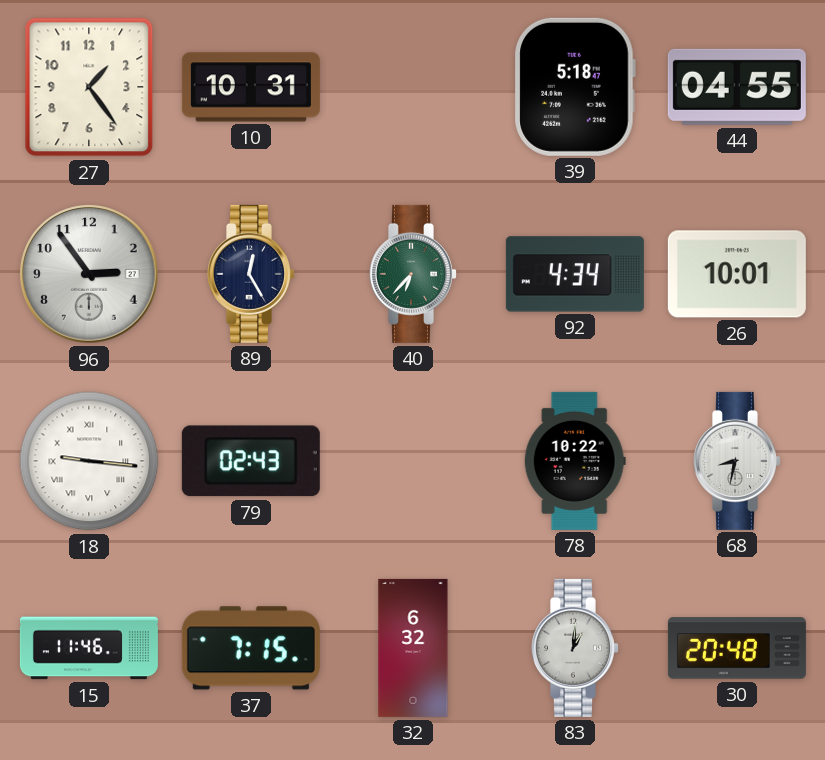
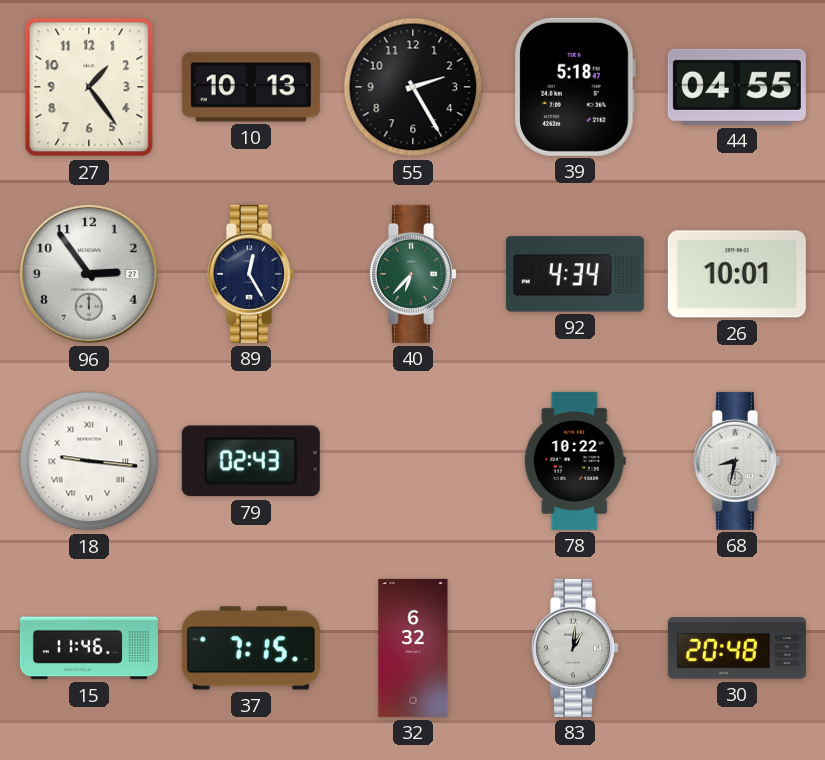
10: 10:31 -> 10:13
55: none -> 2:25
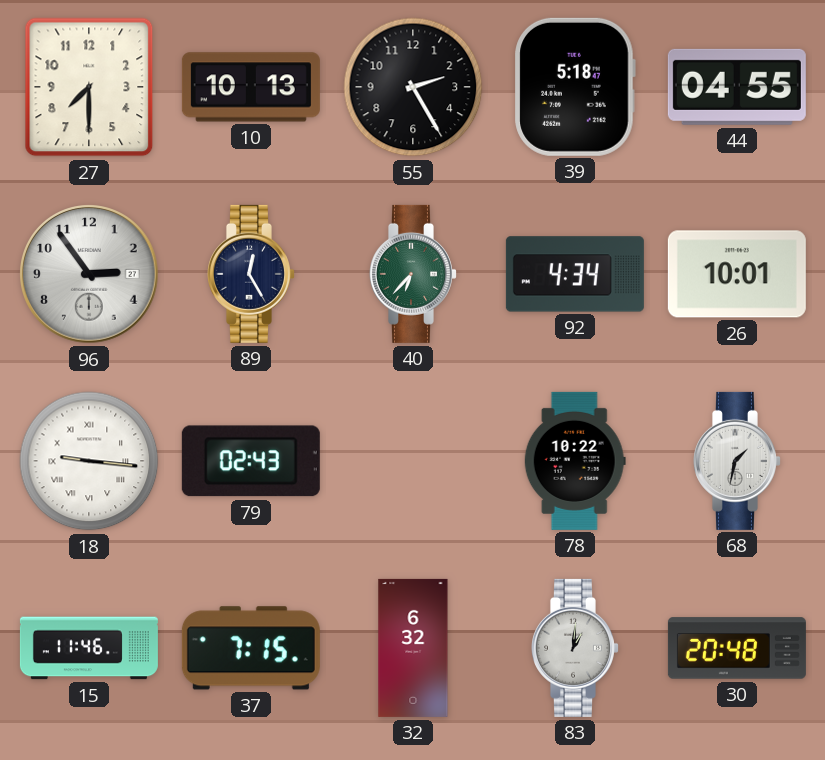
27: 1:24 -> 7:30
68: 8:32 -> 1:32
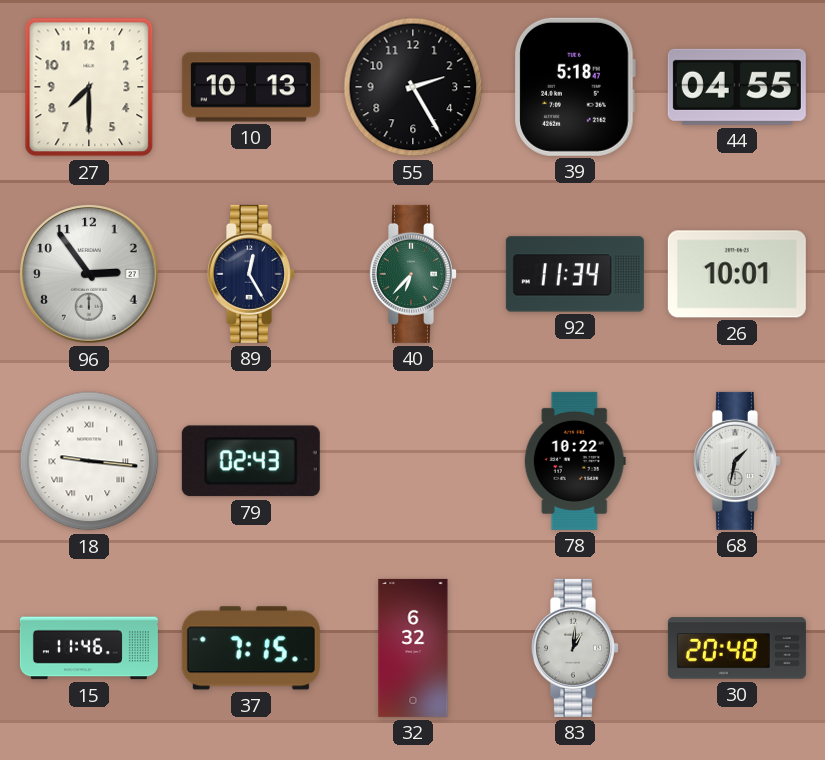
92: 4:34 -> 11:34
